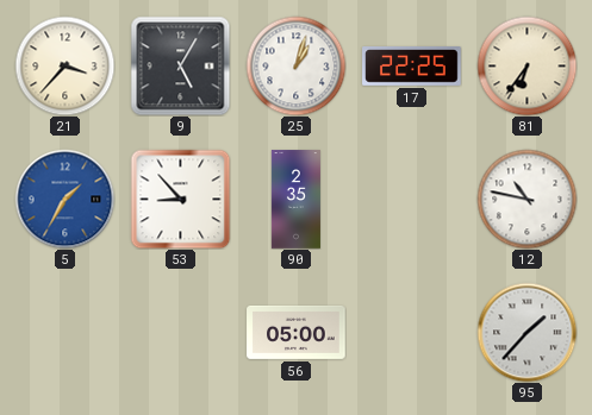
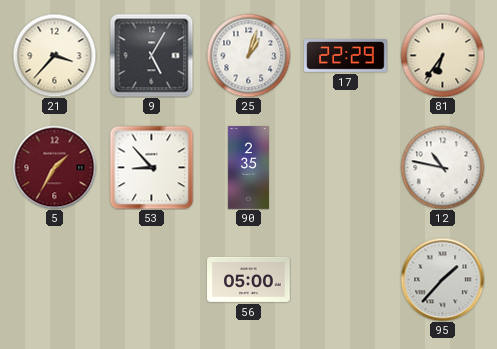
17: 22:25 -> 22:29
5 dial: blue -> burgundy
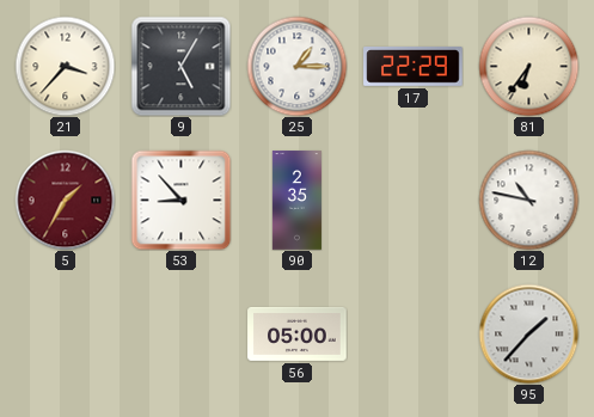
25: 1:03 -> 1:15
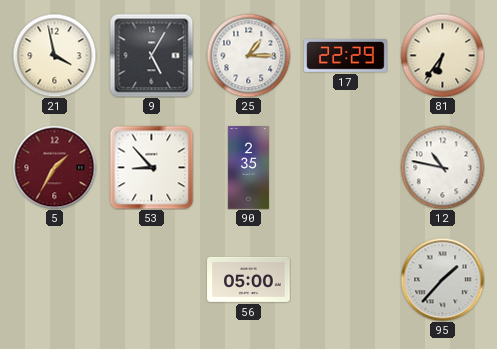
21: 3:37 -> 3:58
